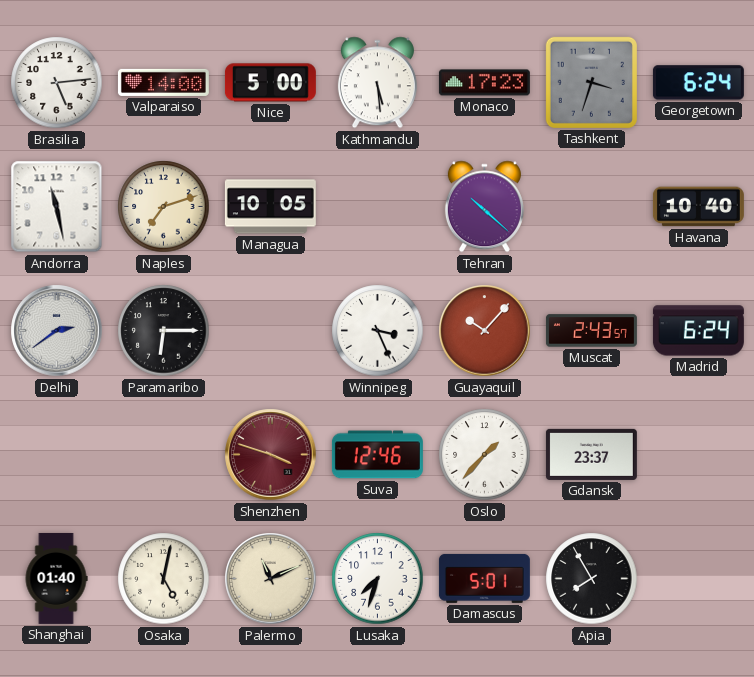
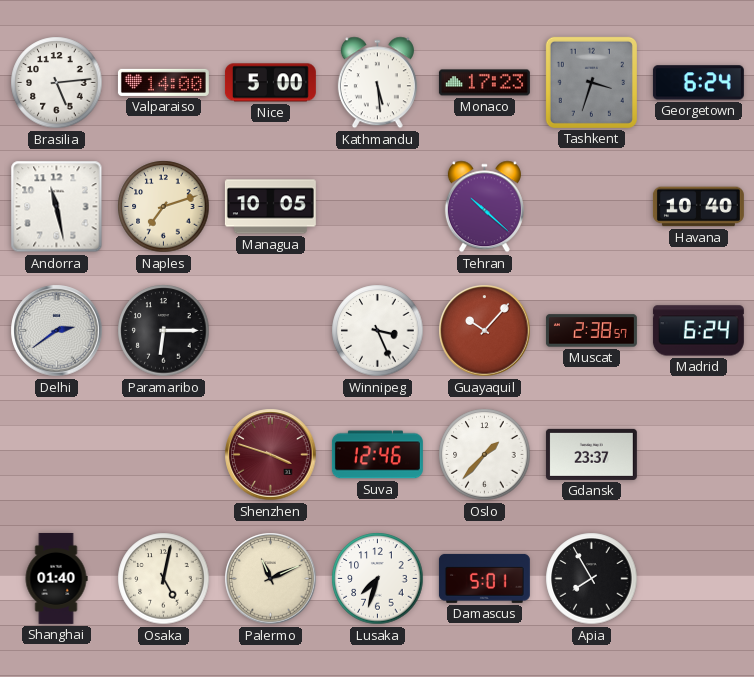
Muscat: 2:43 -> 2:38
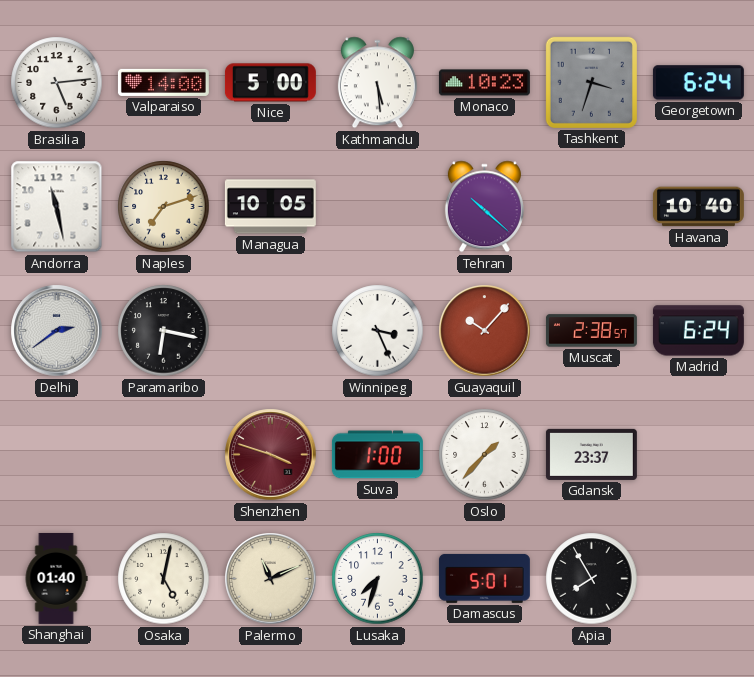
Monaco: 17:23 -> 10:23
Paramaribo: 6:15 -> 6:17
Suva: 12:46 -> 1:00
